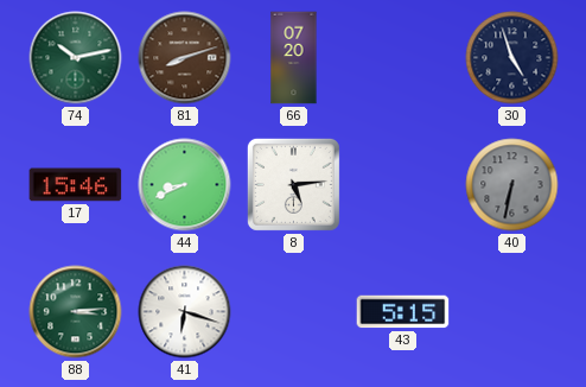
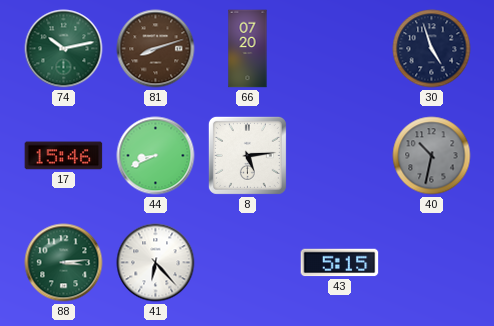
40: 6:32 -> 10:32
41: 6:18 -> 6:23
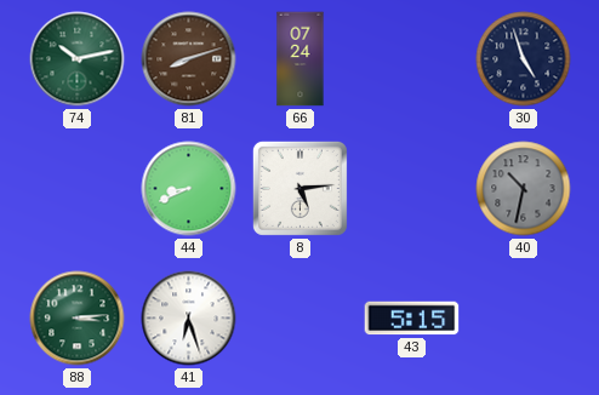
66: 07:20 -> 07:24
17: 15:46 -> none
41: 6:23 -> 6:27
